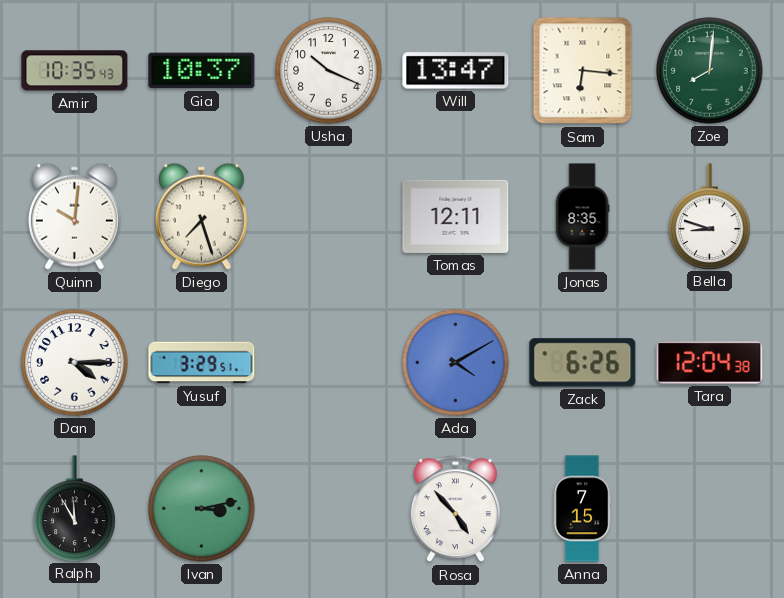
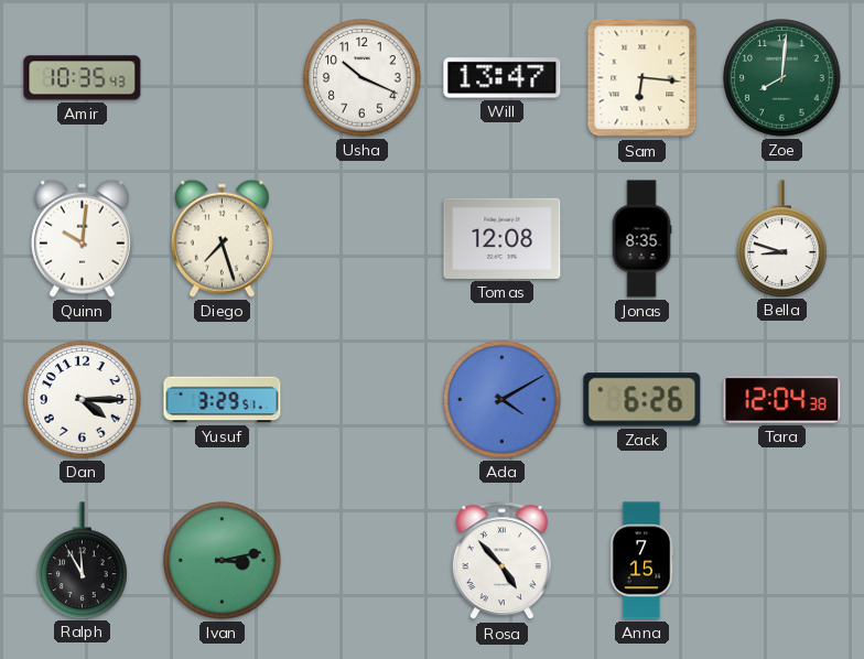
Gia: 10:37 -> none
Tomas: 12:11 -> 12:08
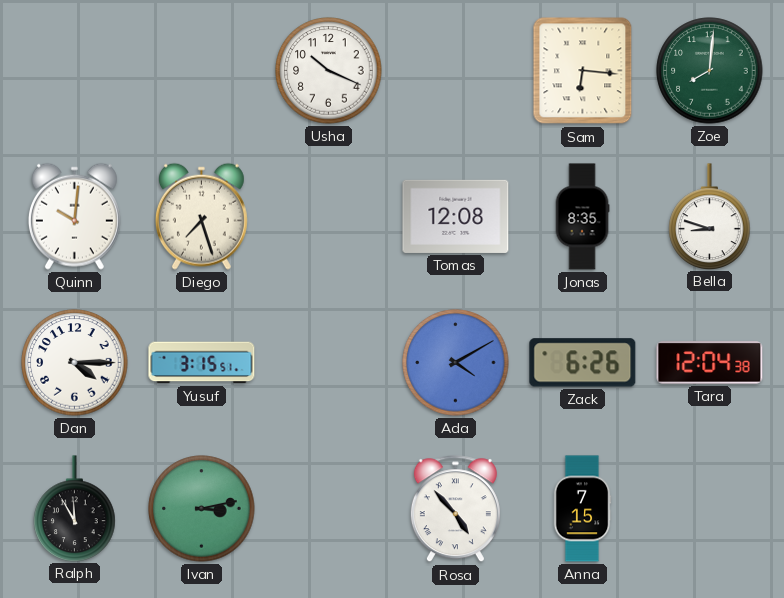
Amir: 10:35 -> none
Will: 13:47 -> none
Yusuf: 3:29 -> 3:15
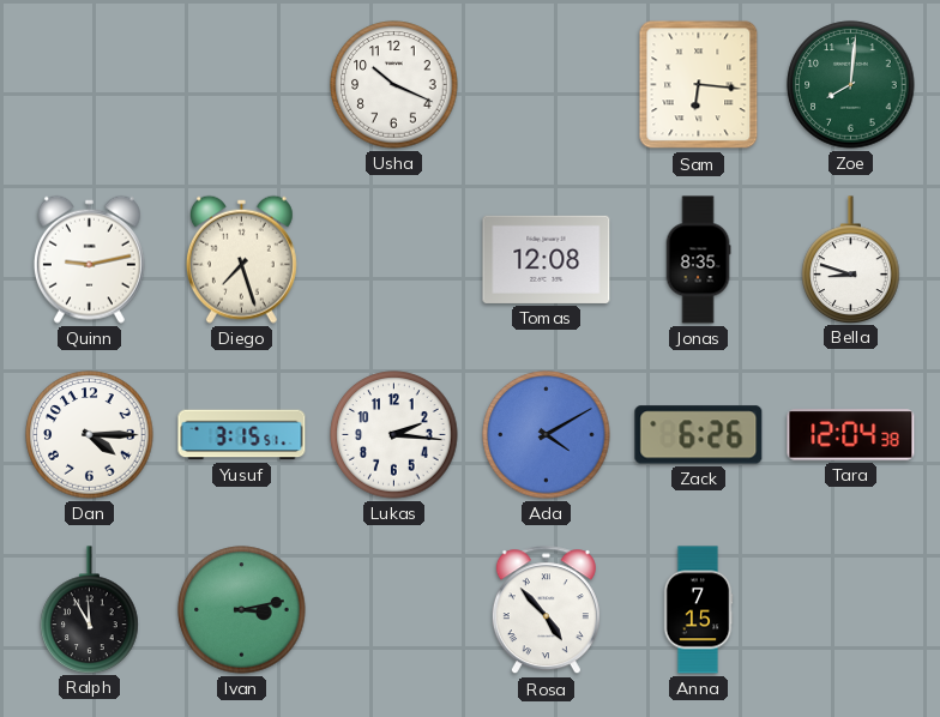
Quinn: 10:01 -> 9:13
Lukas: none -> 2:16
